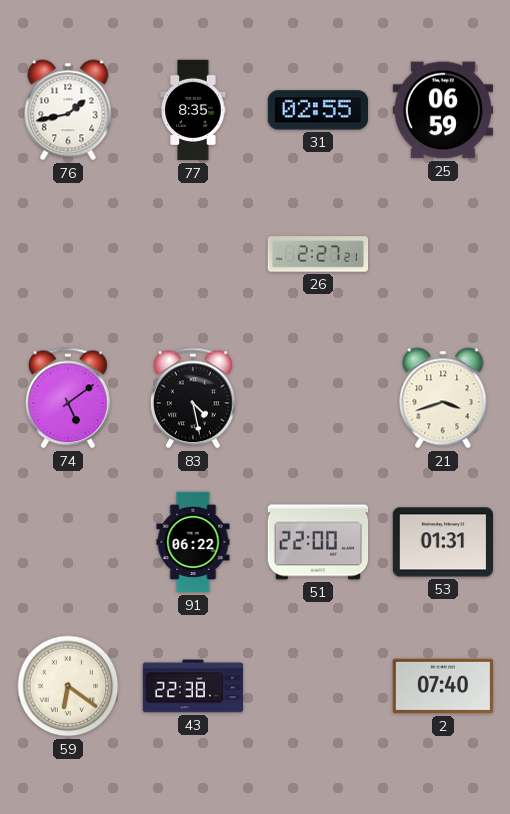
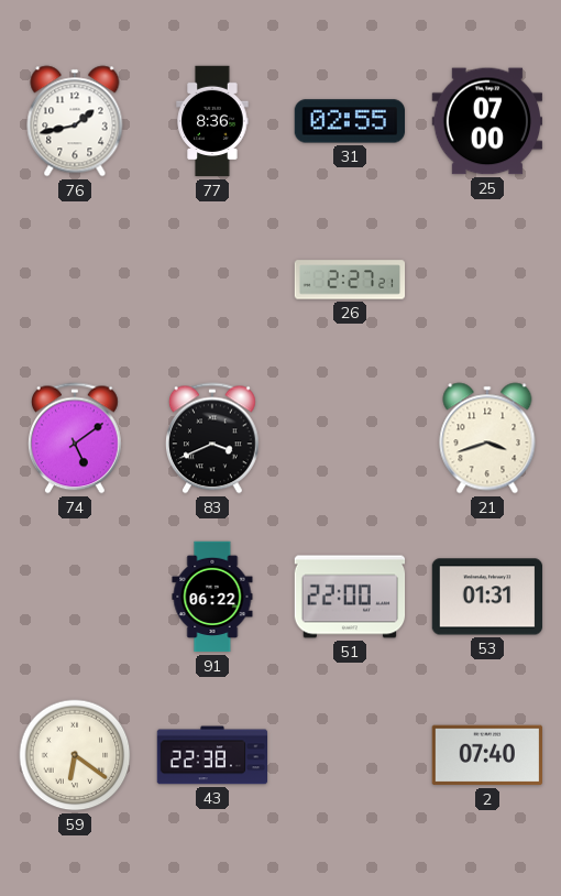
77: 8:35 -> 8:36
25: 06:59 -> 07:00
83: 4:28 -> 3:41
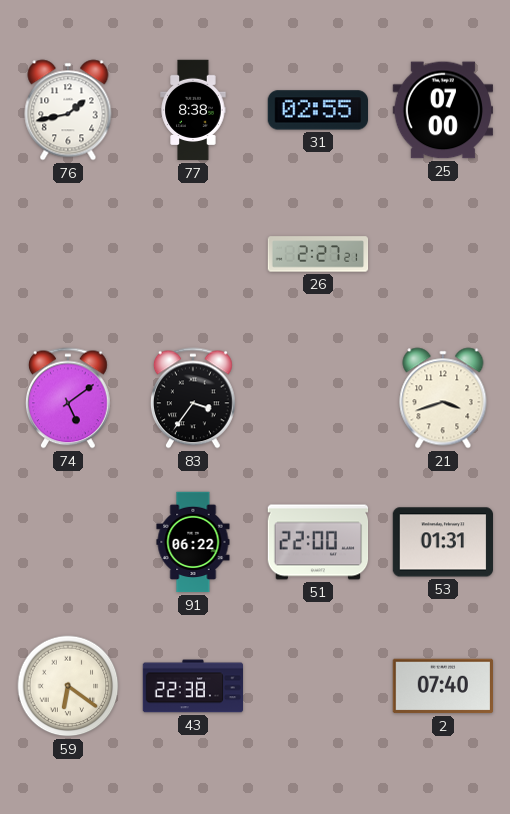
77: 8:36 -> 8:38
83: 3:41 -> 3:36
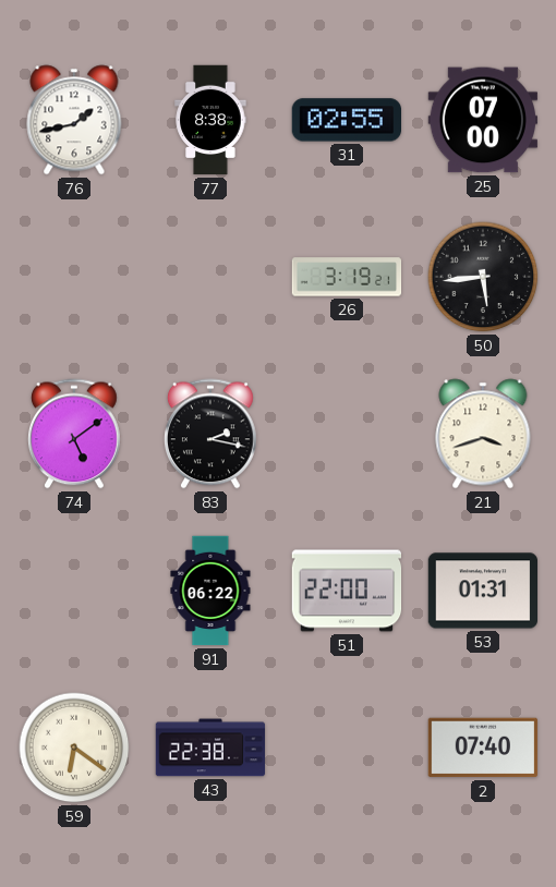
26: 2:27 -> 3:19
50: none -> 5:44
83: 3:36 -> 2:17
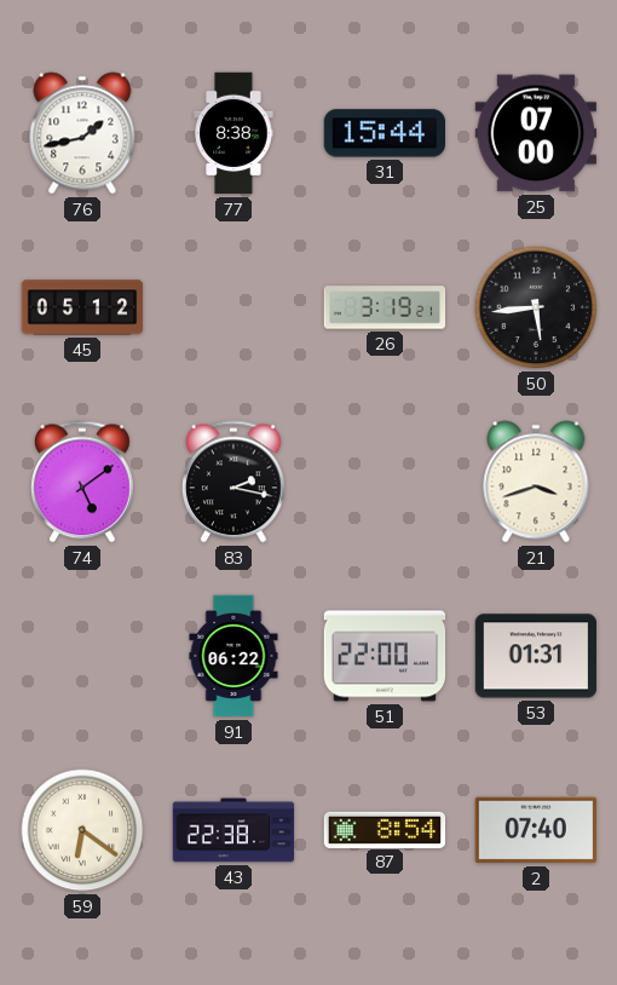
31: 02:55 -> 15:44
45: none -> 05:12
87: none -> 8:54
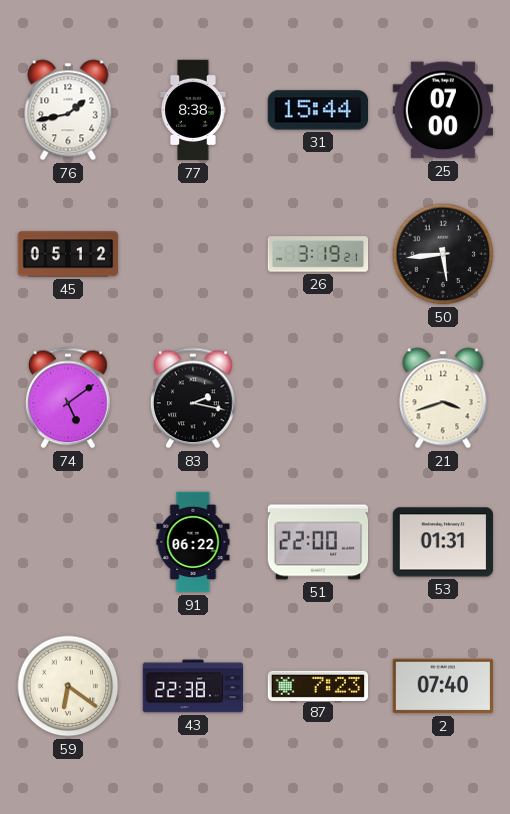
87: 8:54 -> 7:23
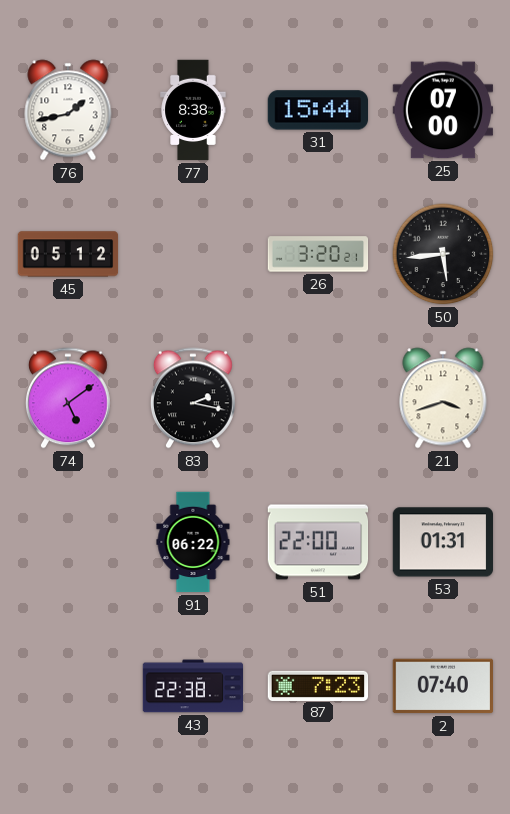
26: 3:19 -> 3:20
59: 6:21 -> none
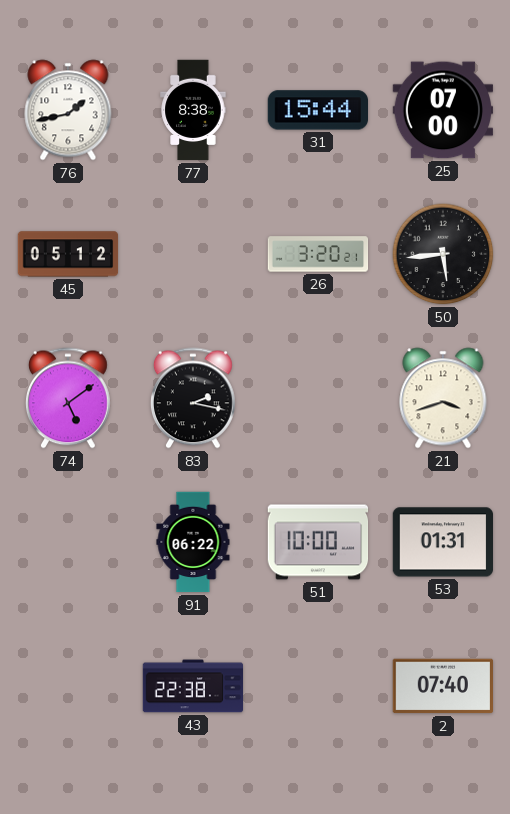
51: 22:00 -> 10:00
87: 7:23 -> none
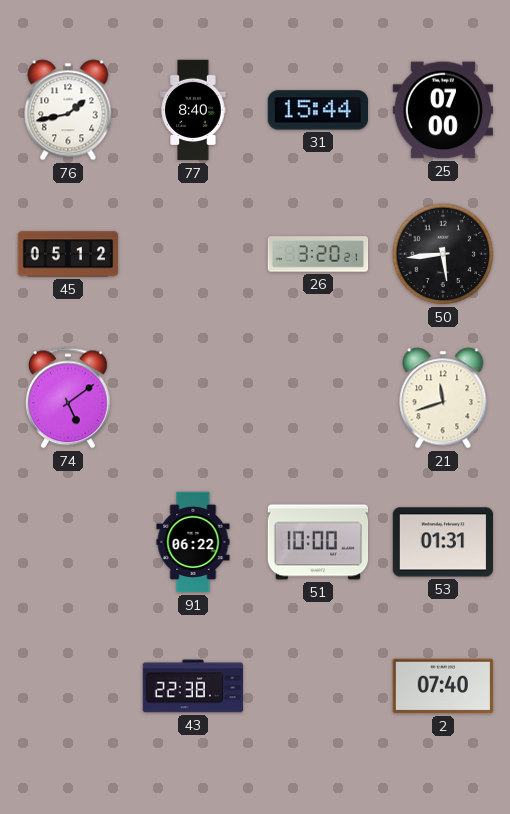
77: 8:38 -> 8:40
83: 2:17 -> none
21: 3:42 -> 11:42
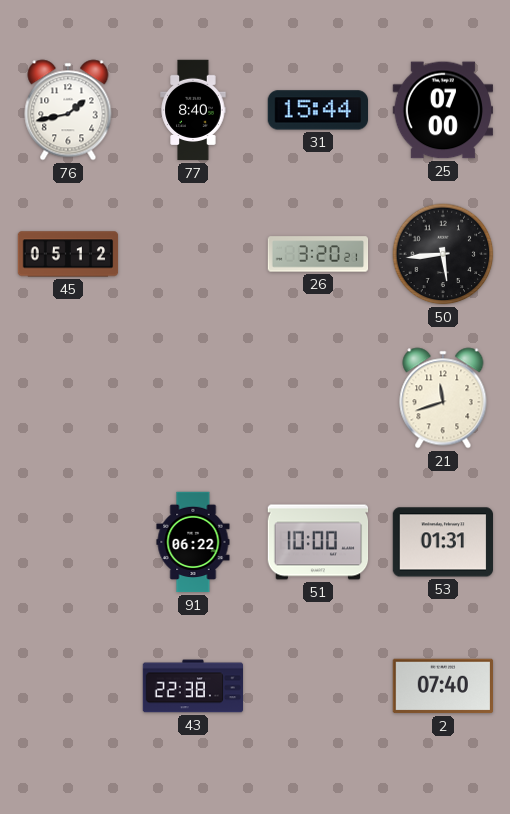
74: 5:09 -> none
